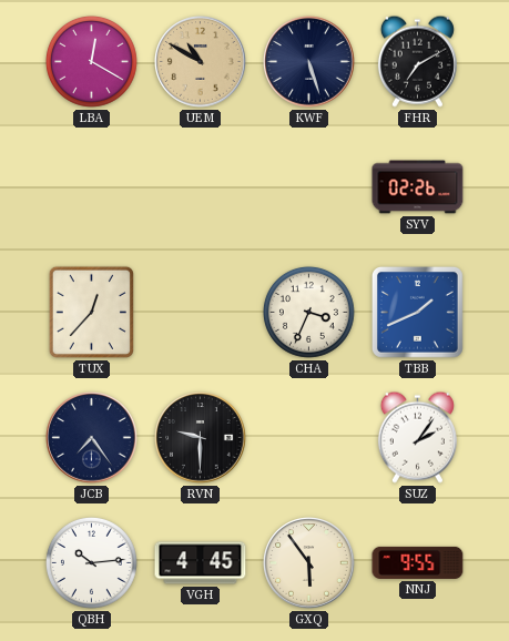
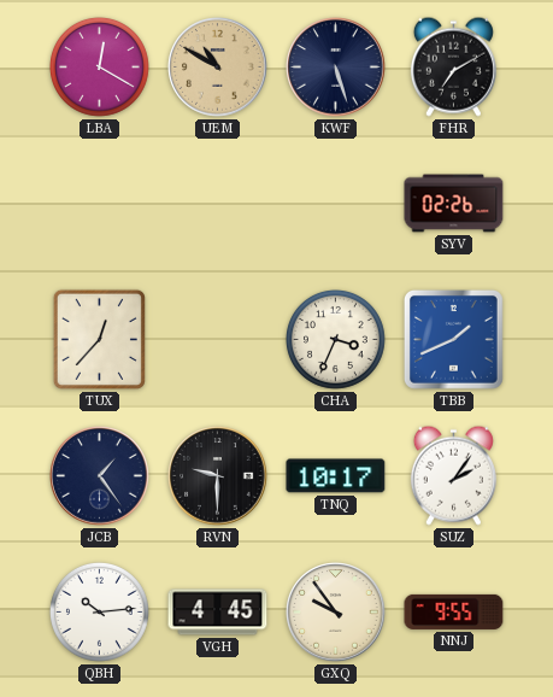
JCB: 7:24 -> 1:24
TNQ: none -> 10:17
GXQ: 5:54 -> 9:54
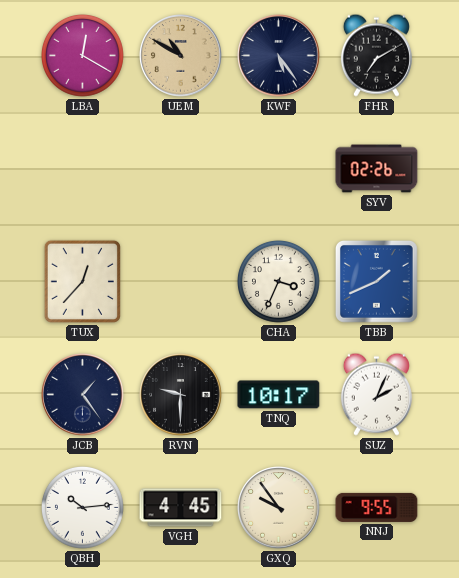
KWF: 5:27 -> 5:24
SUZ: 2:06 -> 2:04
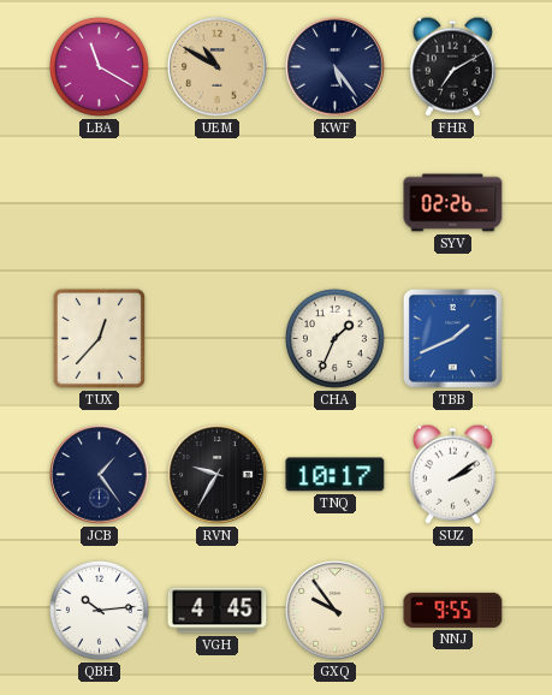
LBA: 12:20 -> 11:20
CHA: 3:34 -> 1:34
RVN: 9:30 -> 9:35
SUZ: 2:04 -> 2:09
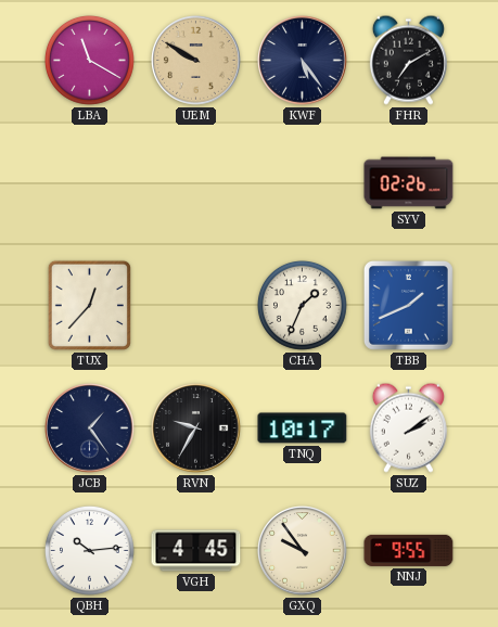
UEM: 10:50 -> 9:50
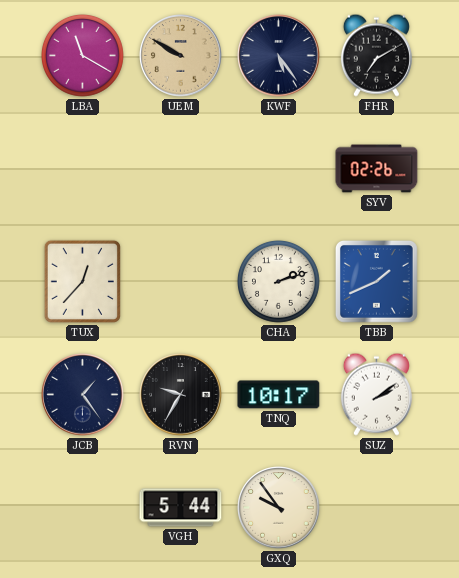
CHA: 1:34 -> 2:12
QBH: 10:14 -> none
VGH: 4:45 -> 5:44
NNJ: 9:55 -> none
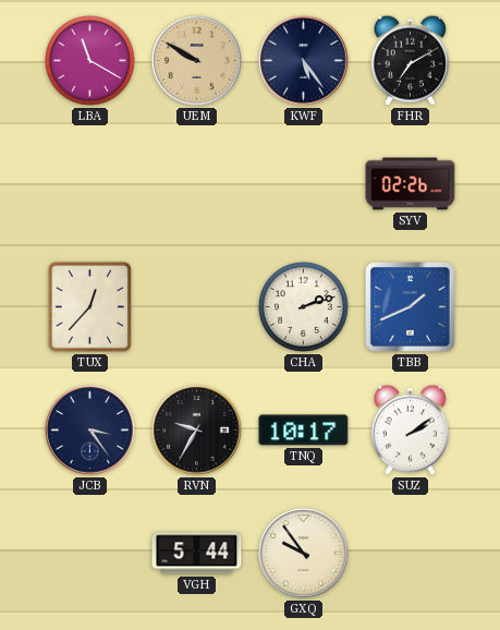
JCB: 1:24 -> 3:24
